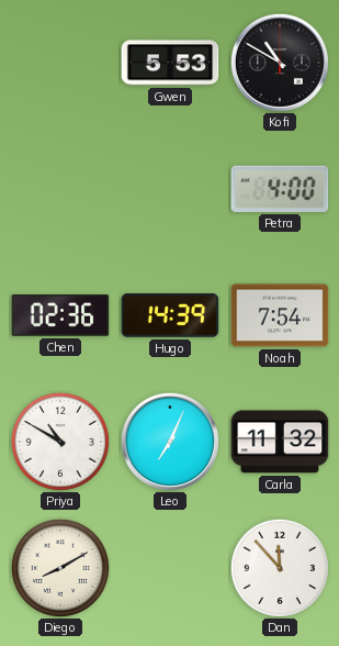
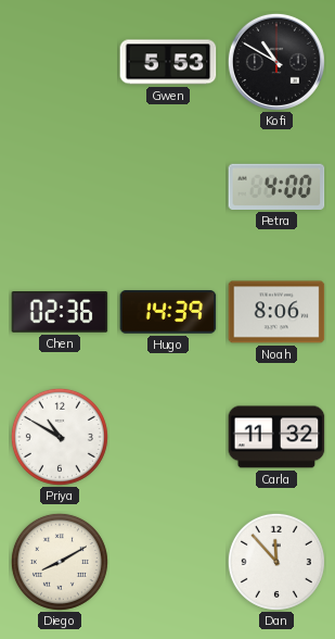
Noah: 7:54 -> 8:06
Leo: 7:04 -> none
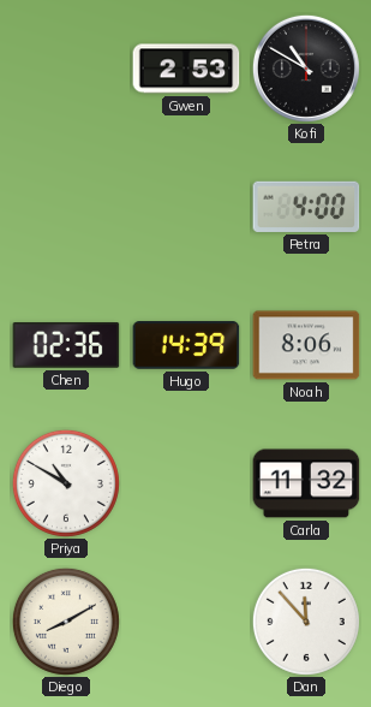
Gwen: 5:53 -> 2:53
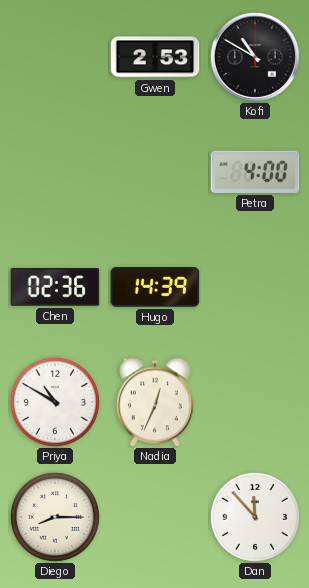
Noah: 8:06 -> none
Nadia: none -> 12:34
Carla: 11:32 -> none
Diego: 8:10 -> 8:15
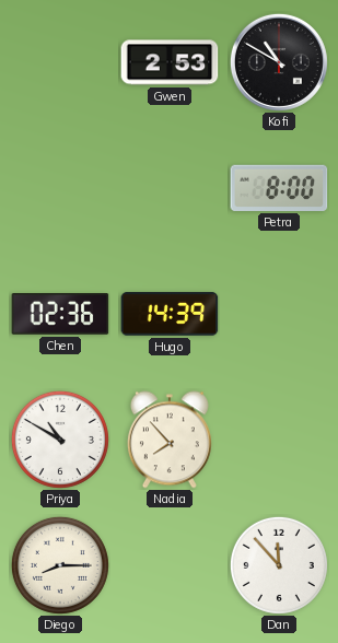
Petra: 4:00 -> 8:00
Nadia: 12:34 -> 7:53
